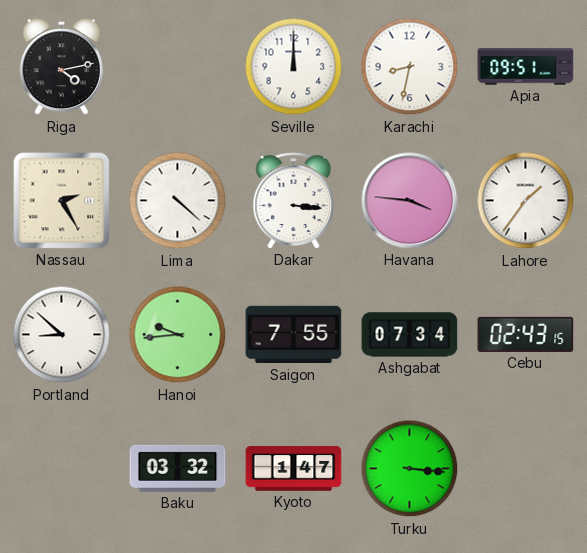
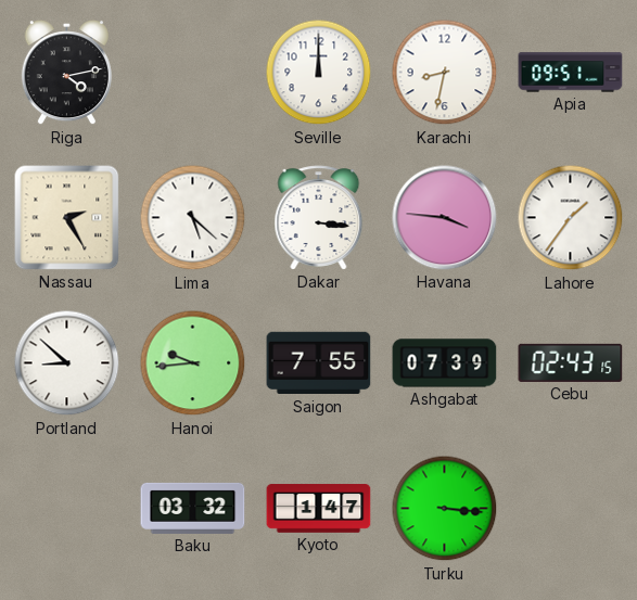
Lima: 4:22 -> 5:22
Ashgabat: 07:34 -> 07:39
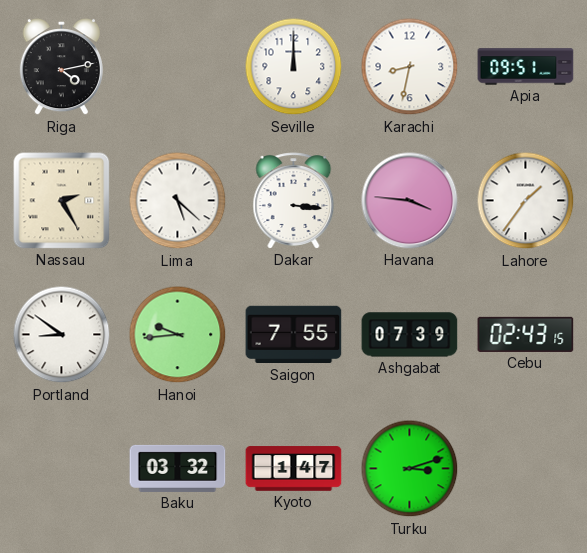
Portland: 8:52 -> 8:51
Turku: 3:16 -> 3:12
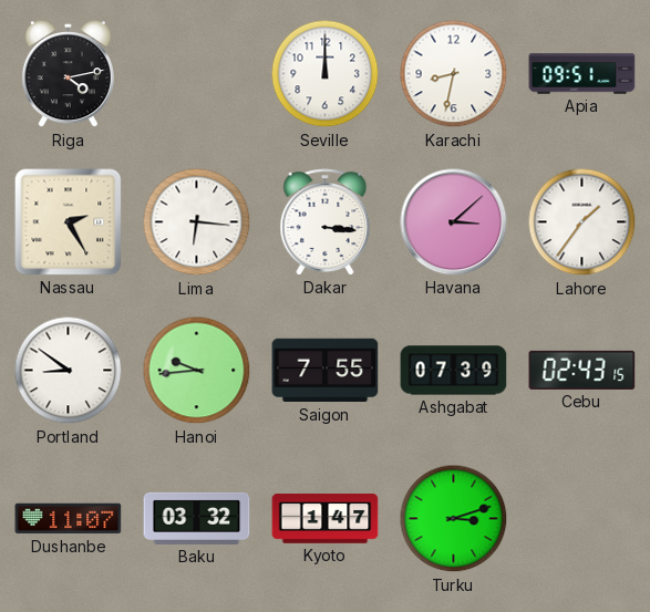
Lima: 5:22 -> 6:16
Havana: 3:46 -> 3:08
Dushanbe: none -> 11:07
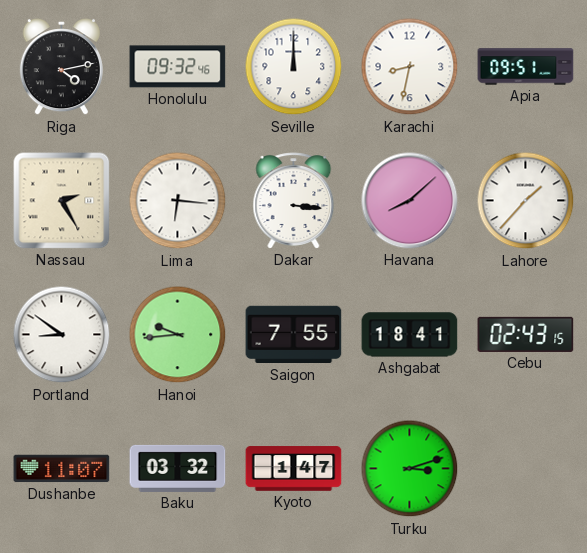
Honolulu: none -> 09:32
Havana: 3:08 -> 8:08
Lahore: 1:36 -> 1:37
Ashgabat: 07:39 -> 18:41
